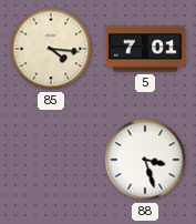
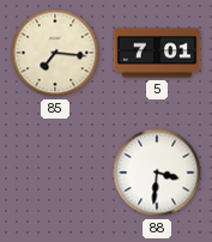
85: 4:16 -> 7:16
88: 3:27 -> 3:31
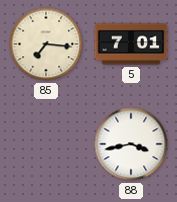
88: 3:31 -> 3:43
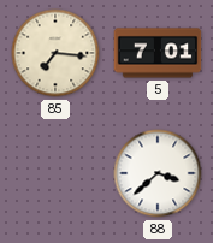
88: 3:43 -> 3:38
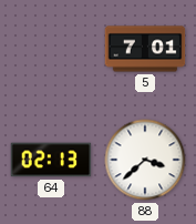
85: 7:16 -> none
64: none -> 02:13
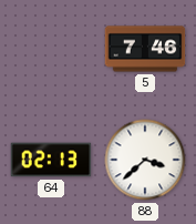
5: 7:01 -> 7:46
